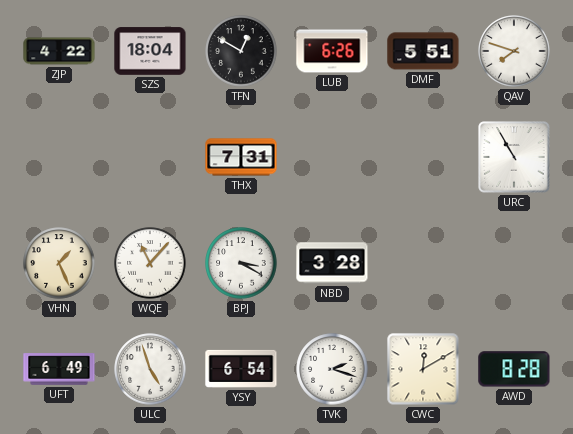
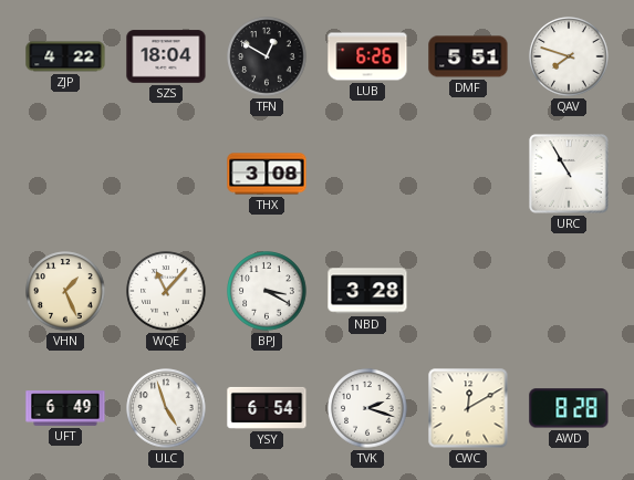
THX: 7:31 -> 3:08
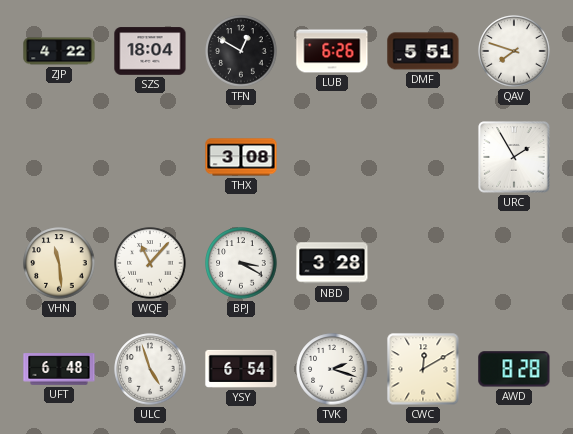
URC: 10:55 -> 1:55
VHN: 1:26 -> 11:29
UFT: 6:49 -> 6:48
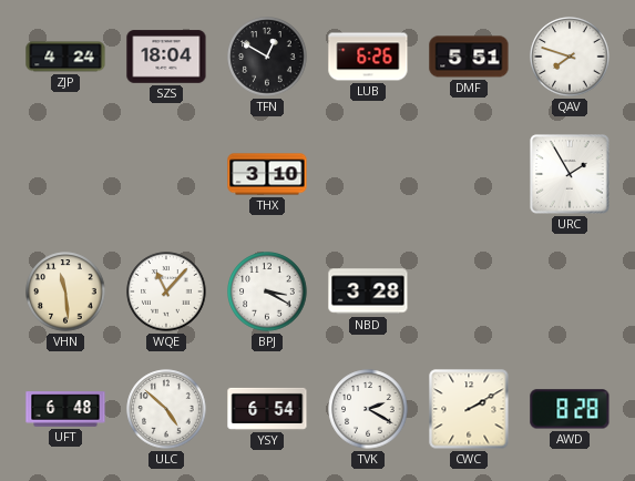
ZJP: 4:22 -> 4:24
THX: 3:08 -> 3:10
ULC: 4:57 -> 4:52
TVK: 2:18 -> 2:20
CWC: 12:10 -> 2:10
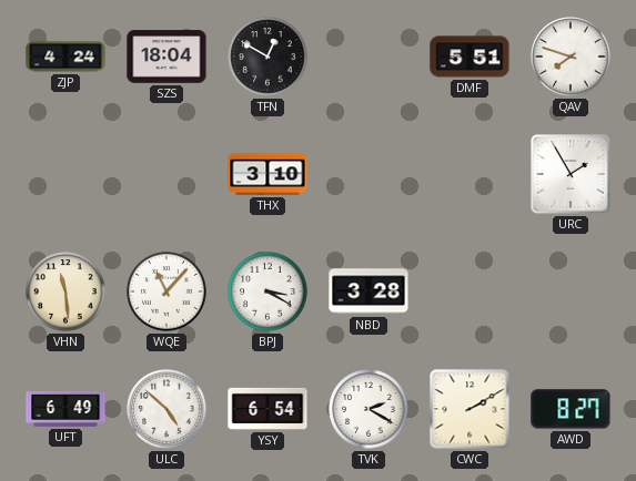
LUB: 6:26 -> none
UFT: 6:48 -> 6:49
AWD: 8:28 -> 8:27
